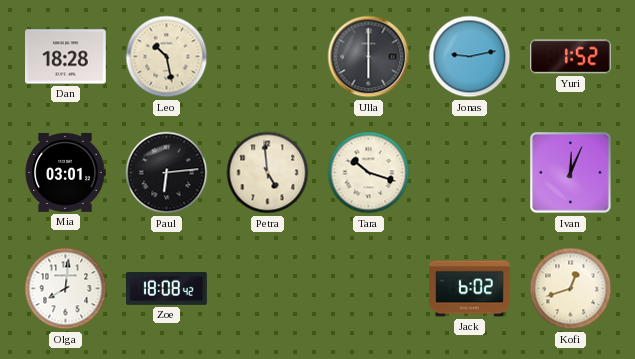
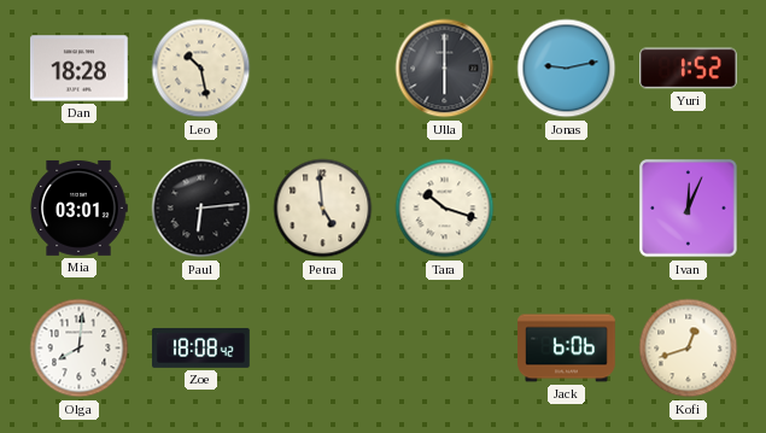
Jack: 6:02 -> 6:06
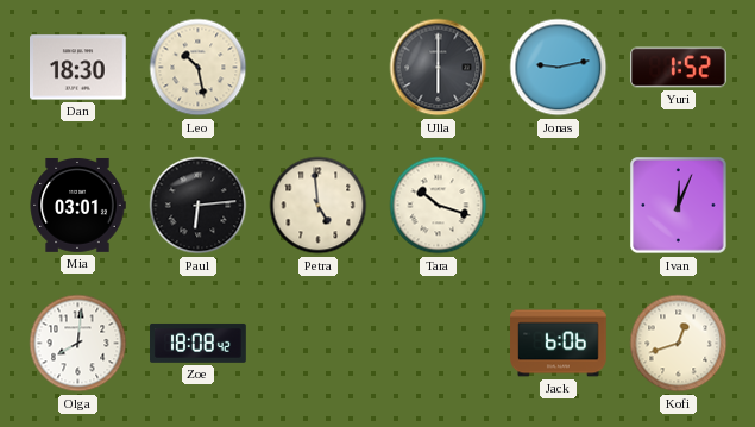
Dan: 18:28 -> 18:30
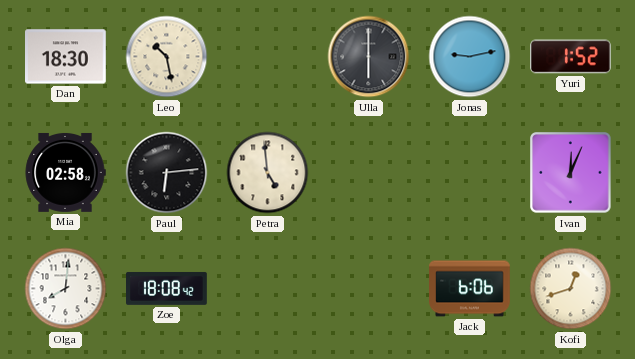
Mia: 03:01 -> 02:58
Tara: 10:18 -> none
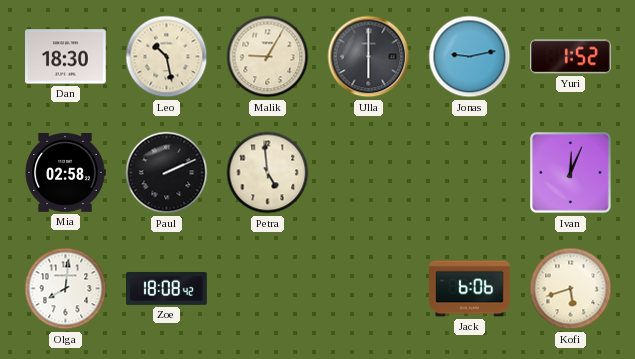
Malik: none -> 9:05
Paul: 6:14 -> 2:11
Kofi: 12:42 -> 5:42
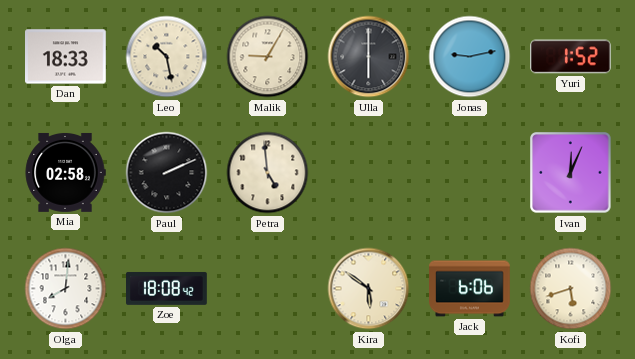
Dan: 18:30 -> 18:33
Kira: none -> 5:51
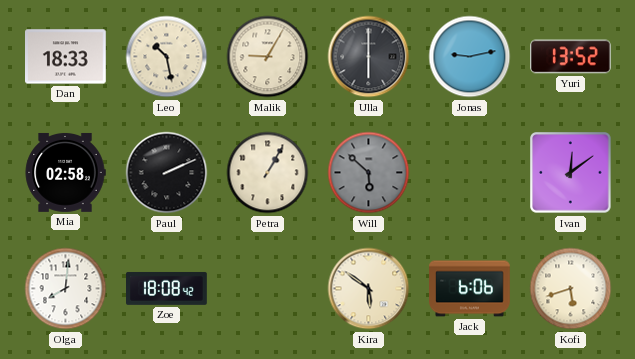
Yuri: 1:52 -> 13:52
Petra: 4:59 -> 1:05
Will: none -> 5:52
Ivan: 12:04 -> 12:09
